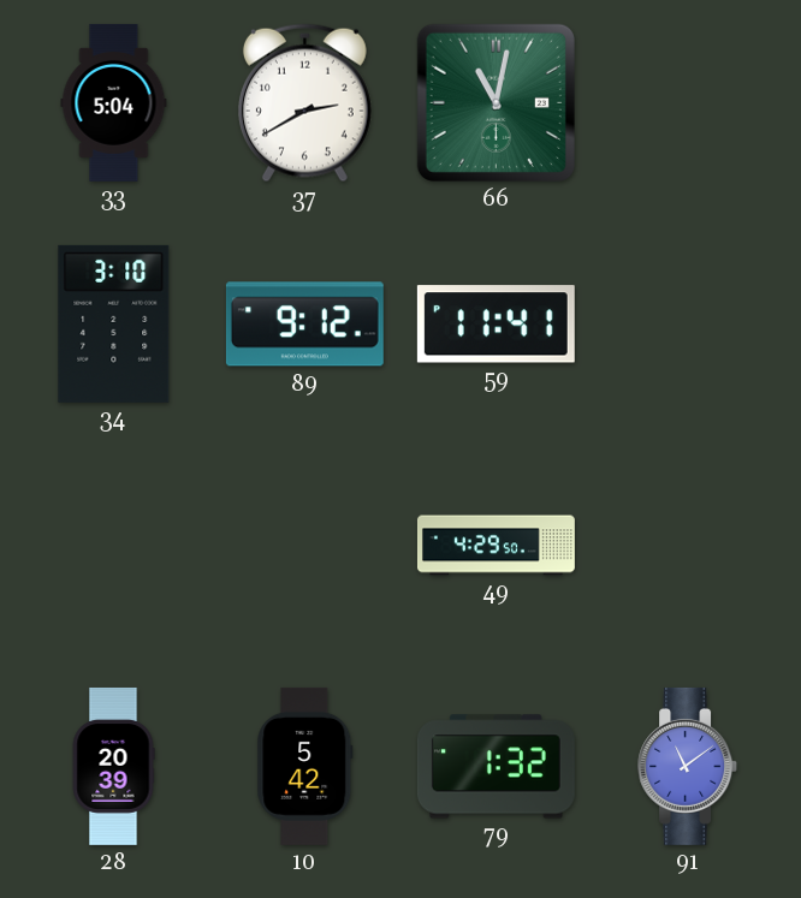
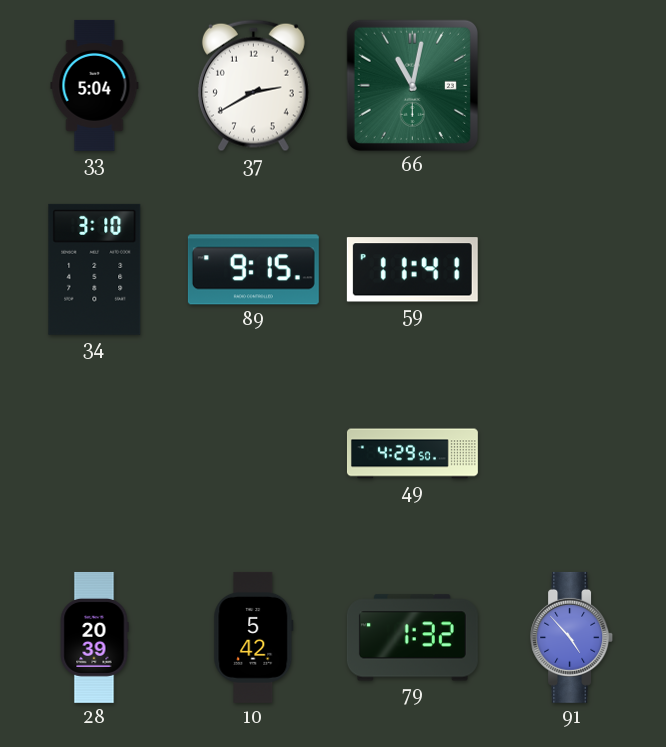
89: 9:12 -> 9:15
91: 11:09 -> 4:53
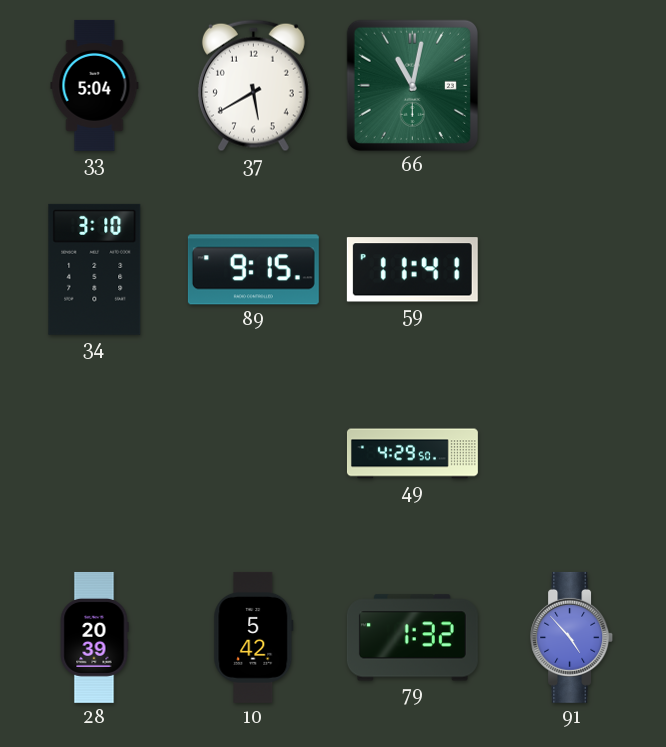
37: 2:40 -> 5:40
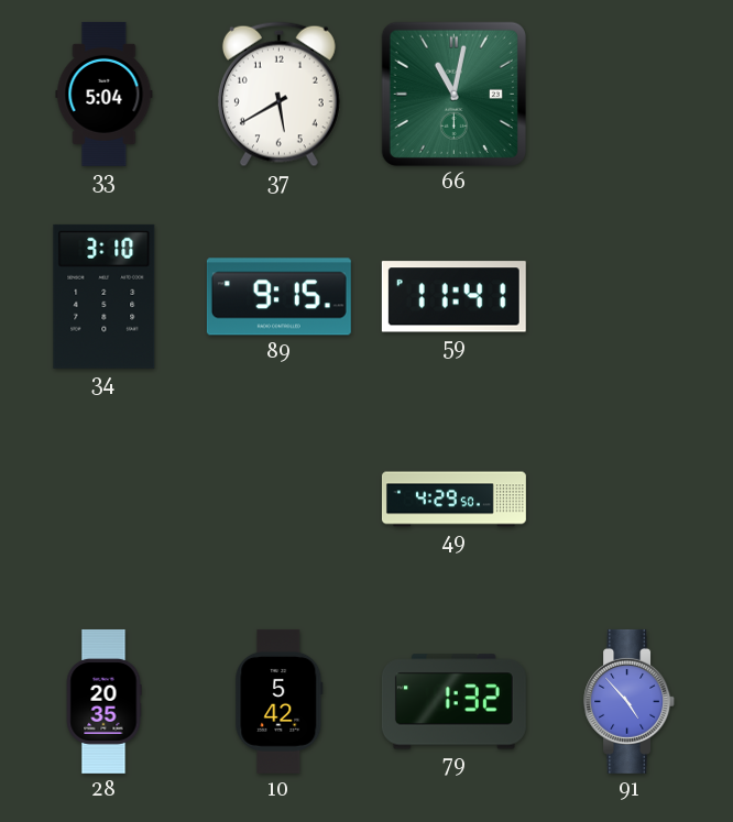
28: 20:39 -> 20:35
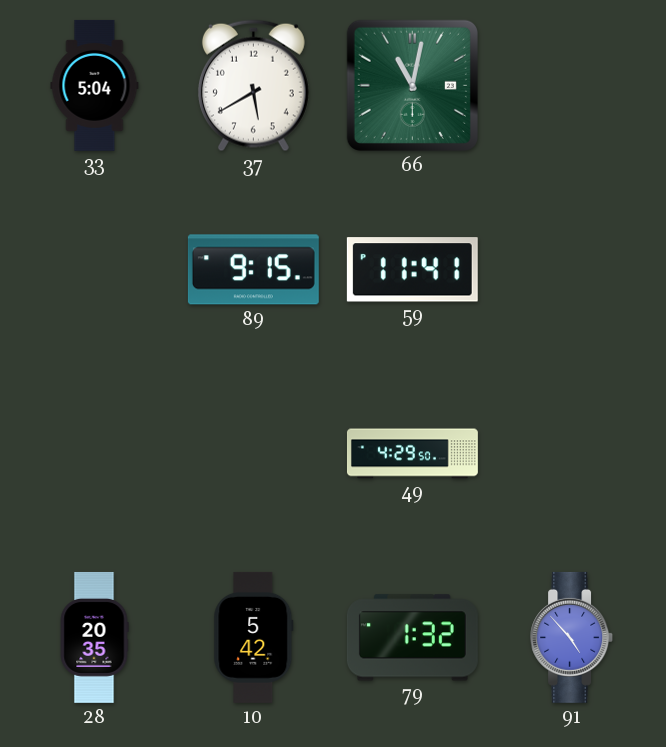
34: 3:10 -> none
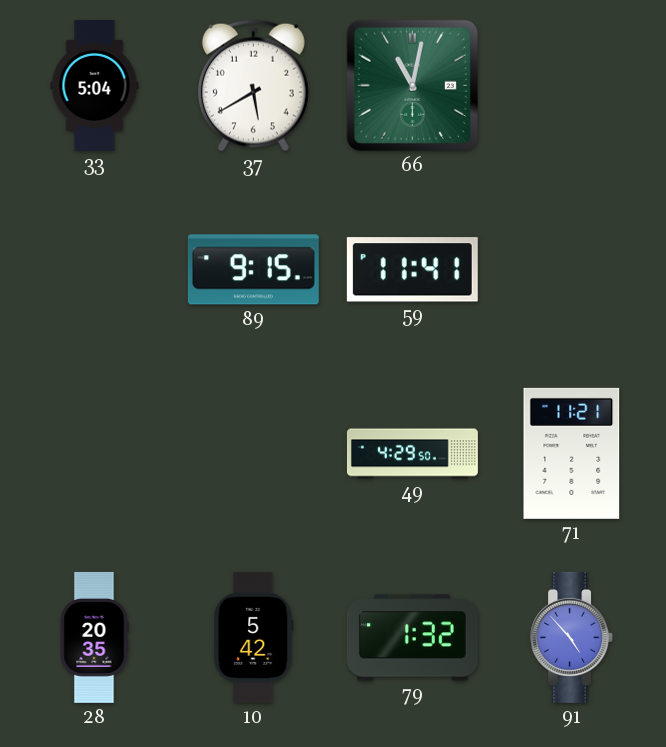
71: none -> 11:21
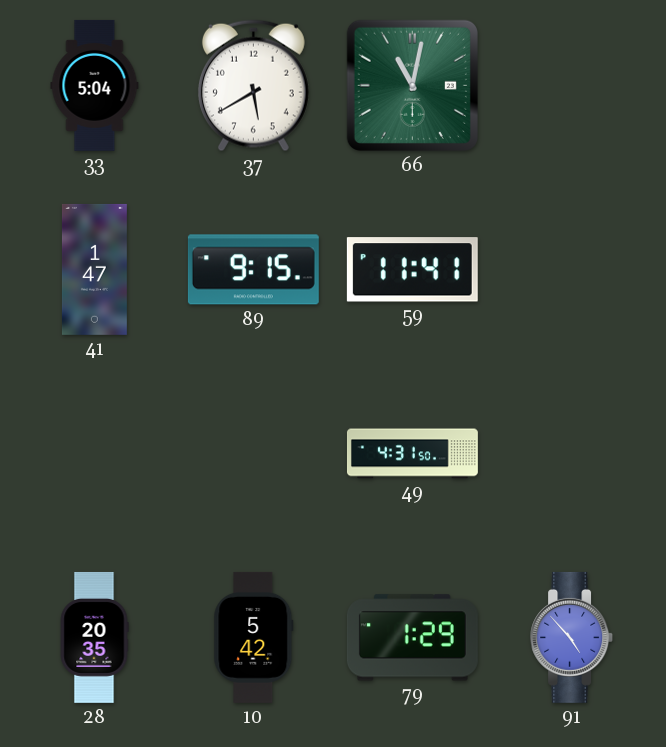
41: none -> 1:47
49: 4:29 -> 4:31
71: 11:21 -> none
79: 1:32 -> 1:29
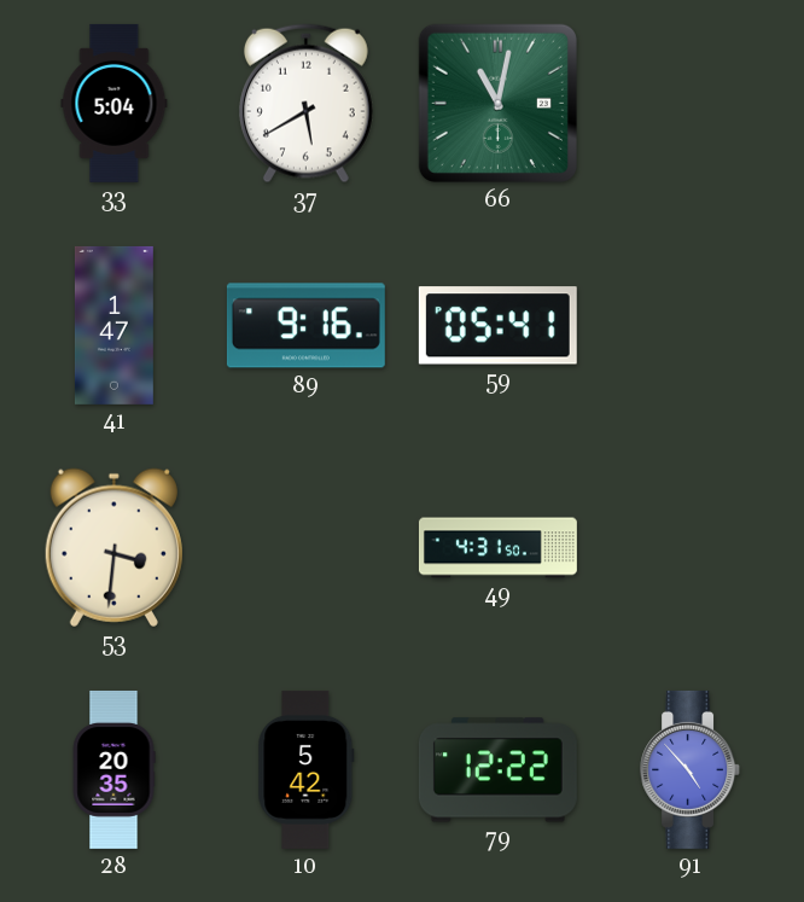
89: 9:15 -> 9:16
59: 11:41 -> 05:41
53: none -> 3:31
79: 1:29 -> 12:22
